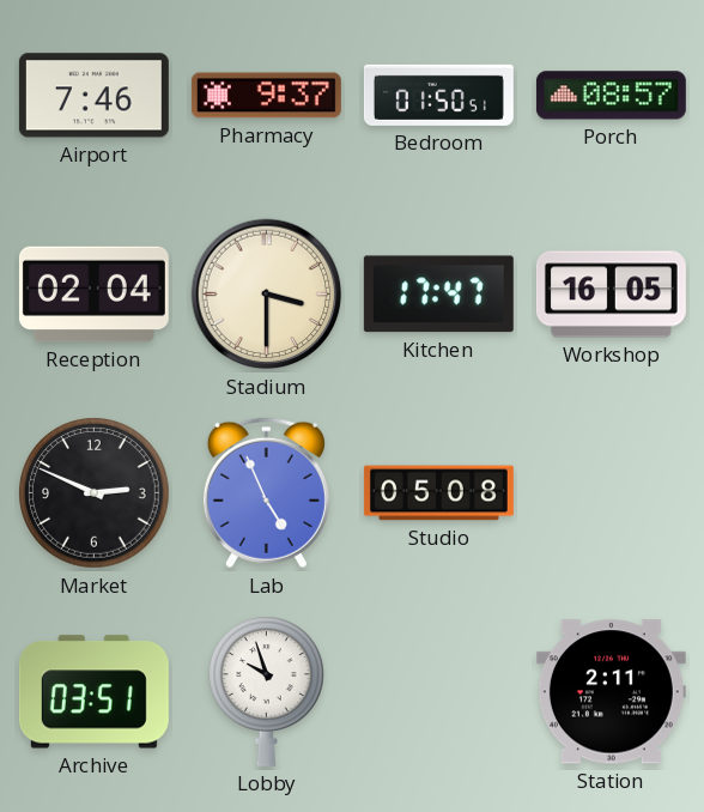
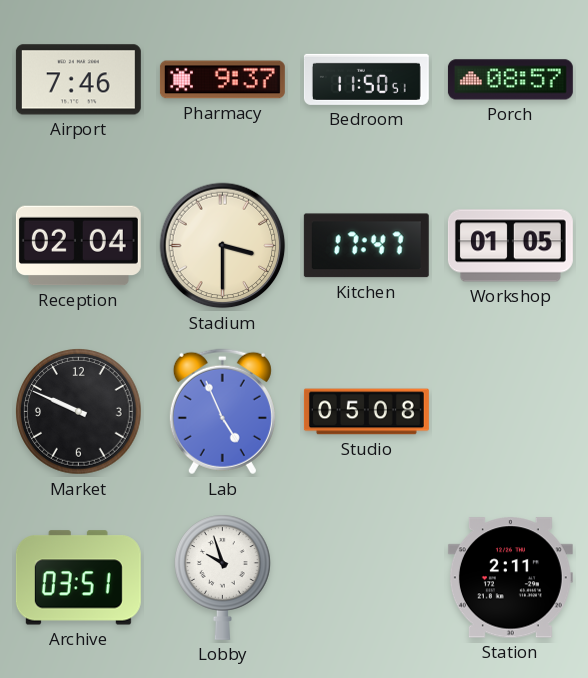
Bedroom: 01:50 -> 11:50
Workshop: 16:05 -> 01:05
Market: 2:49 -> 9:49
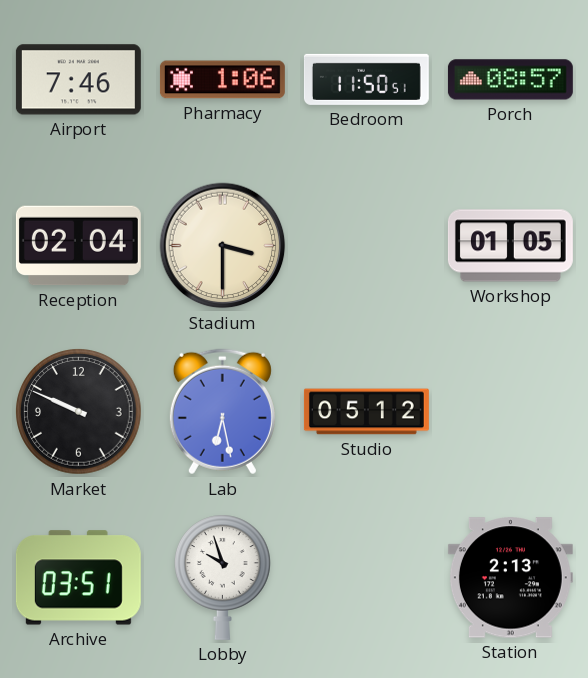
Pharmacy: 9:37 -> 1:06
Kitchen: 17:47 -> none
Lab: 4:56 -> 6:28
Studio: 05:08 -> 05:12
Station: 2:11 -> 2:13
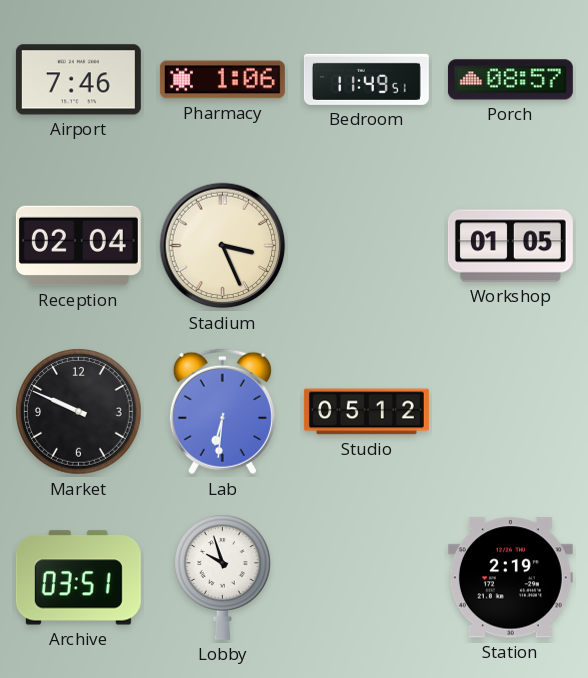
Bedroom: 11:50 -> 11:49
Stadium: 3:30 -> 3:26
Lab: 6:28 -> 6:31
Station: 2:13 -> 2:19
